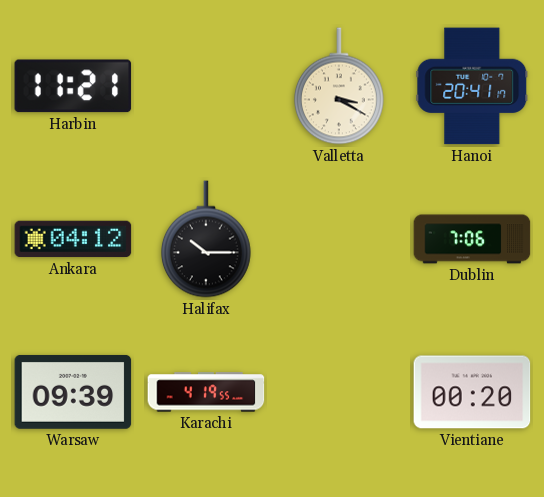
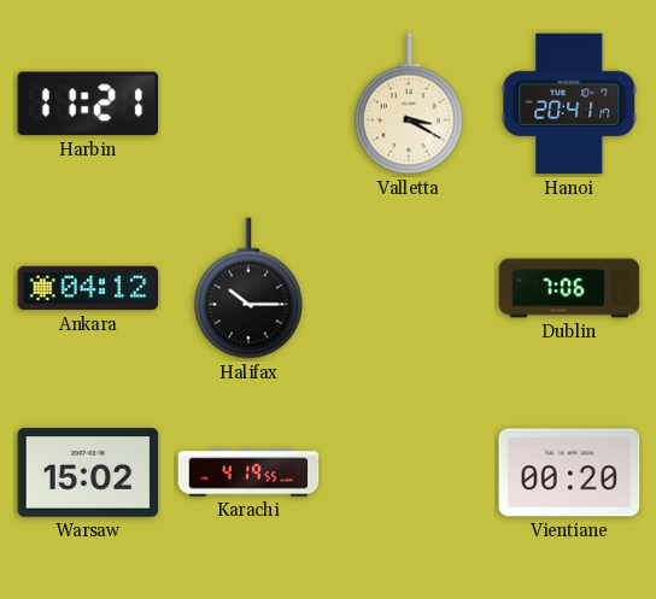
Warsaw: 09:39 -> 15:02
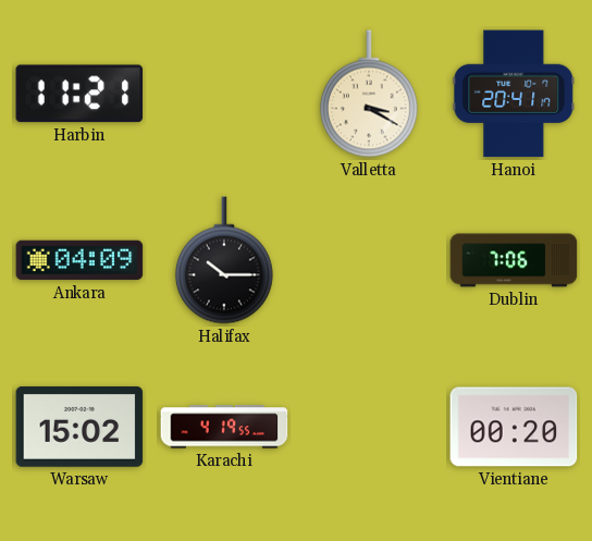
Ankara: 04:12 -> 04:09
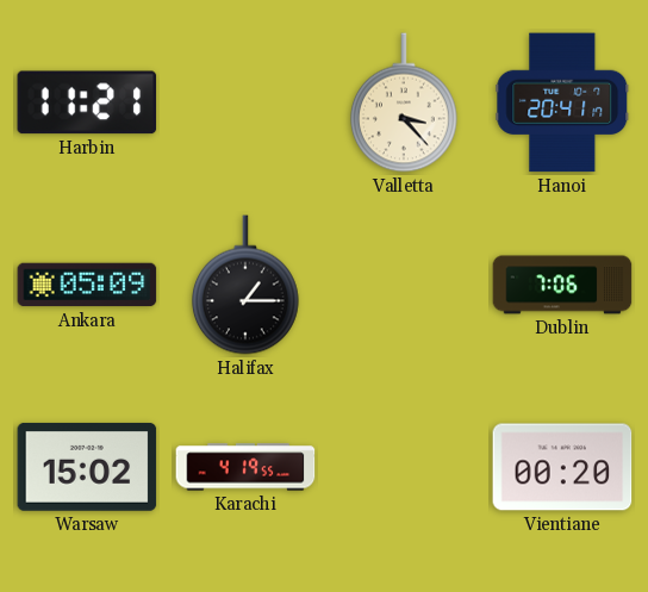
Valletta: 3:20 -> 3:23
Ankara: 04:09 -> 05:09
Halifax: 10:15 -> 1:15
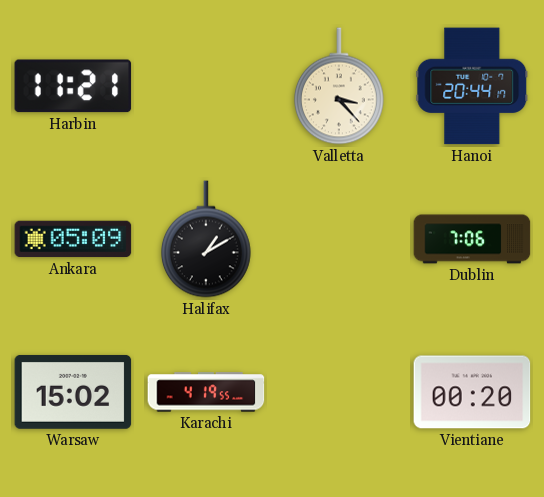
Hanoi: 20:41 -> 20:44
Halifax: 1:15 -> 1:10
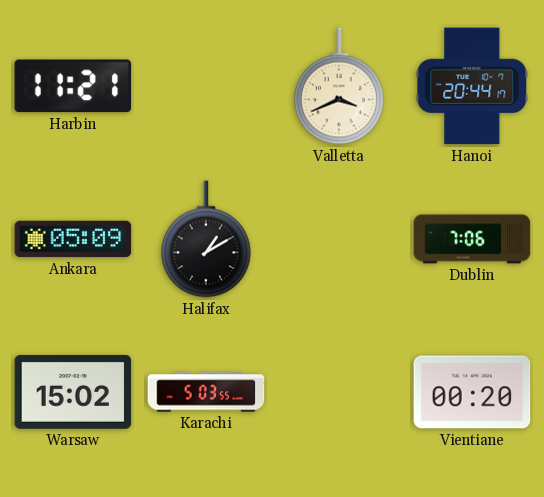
Valletta: 3:23 -> 3:41
Karachi: 4:19 -> 5:03
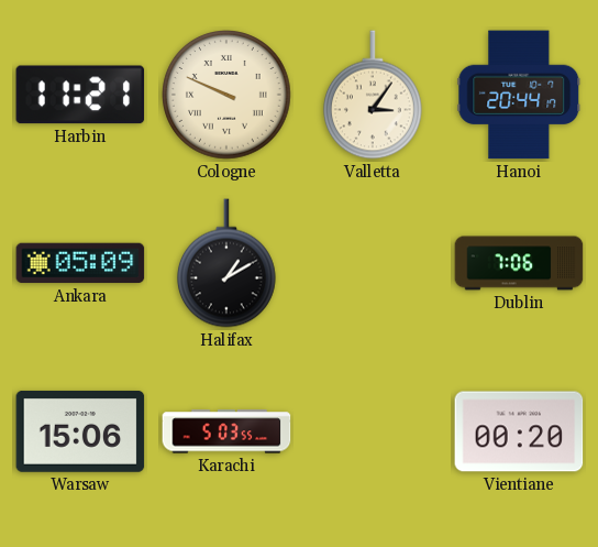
Cologne: none -> 9:49
Valletta: 3:41 -> 3:06
Warsaw: 15:02 -> 15:06
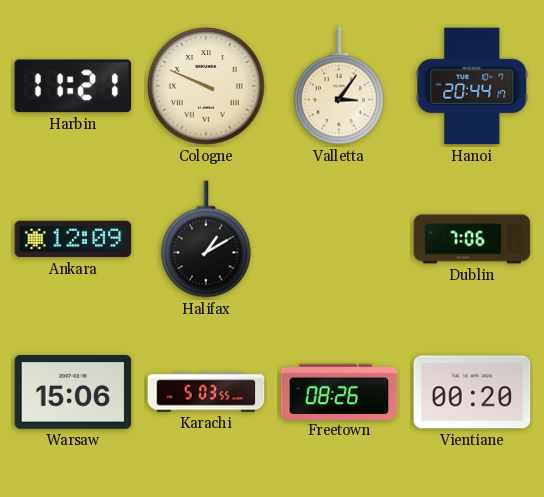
Ankara: 05:09 -> 12:09
Freetown: none -> 08:26
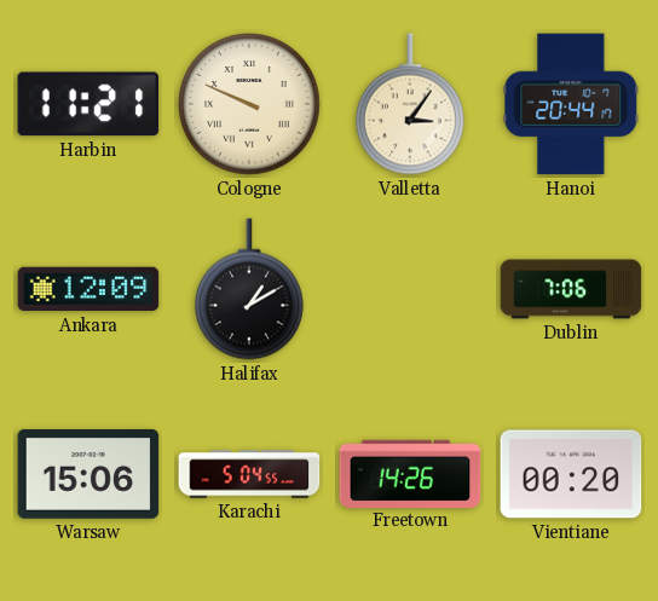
Karachi: 5:03 -> 5:04
Freetown: 08:26 -> 14:26
